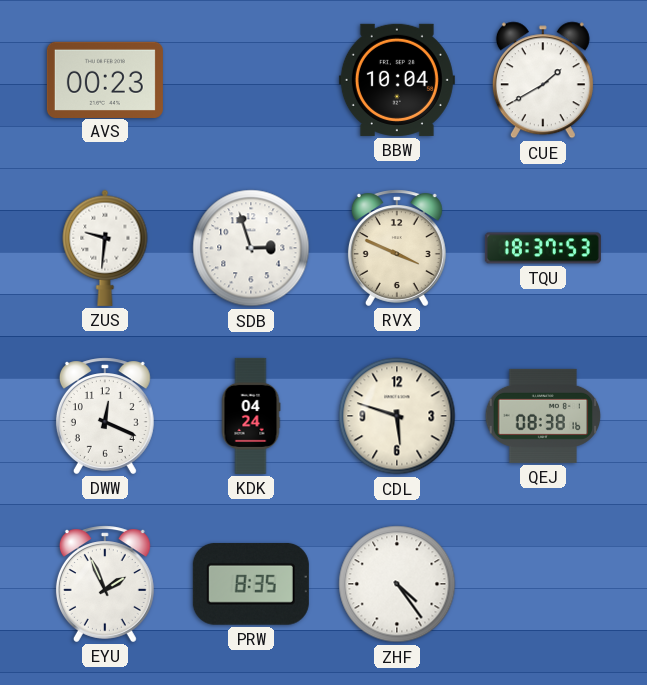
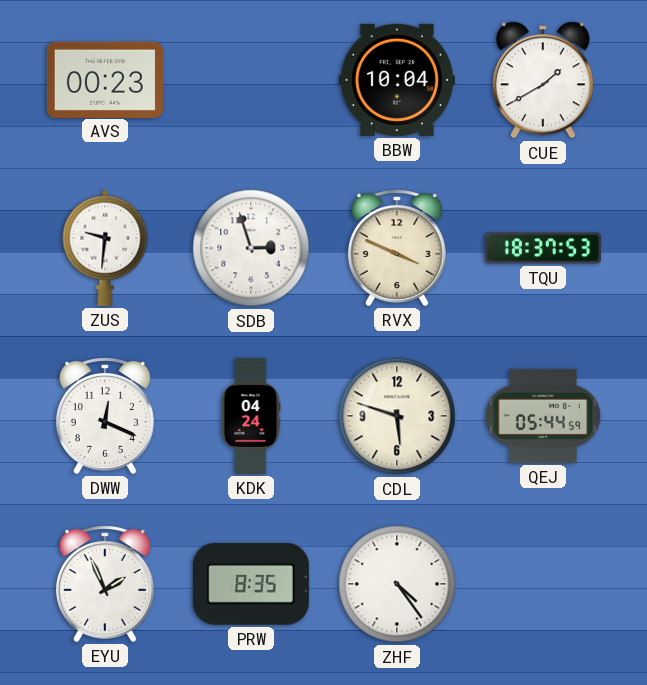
QEJ: 08:38 -> 05:44
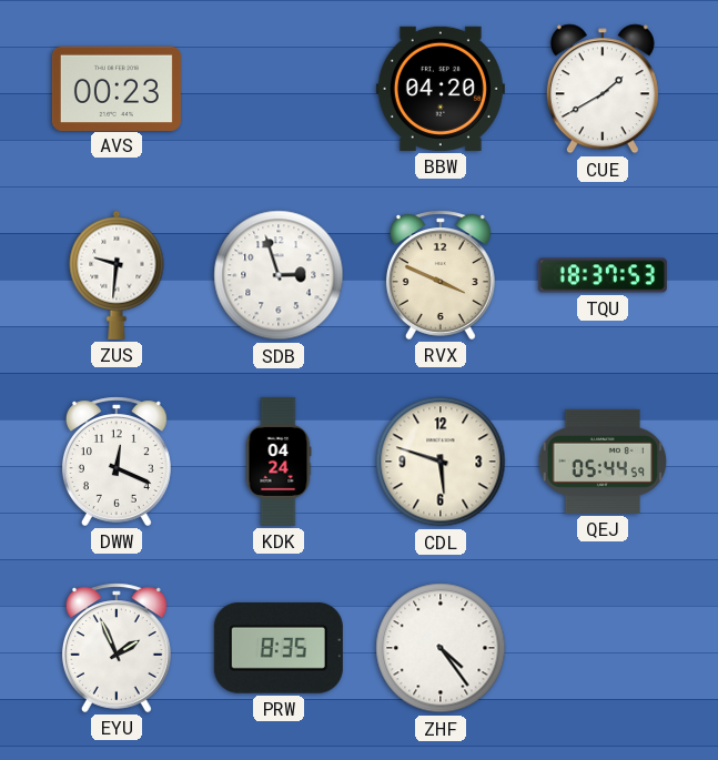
BBW: 10:04 -> 04:20
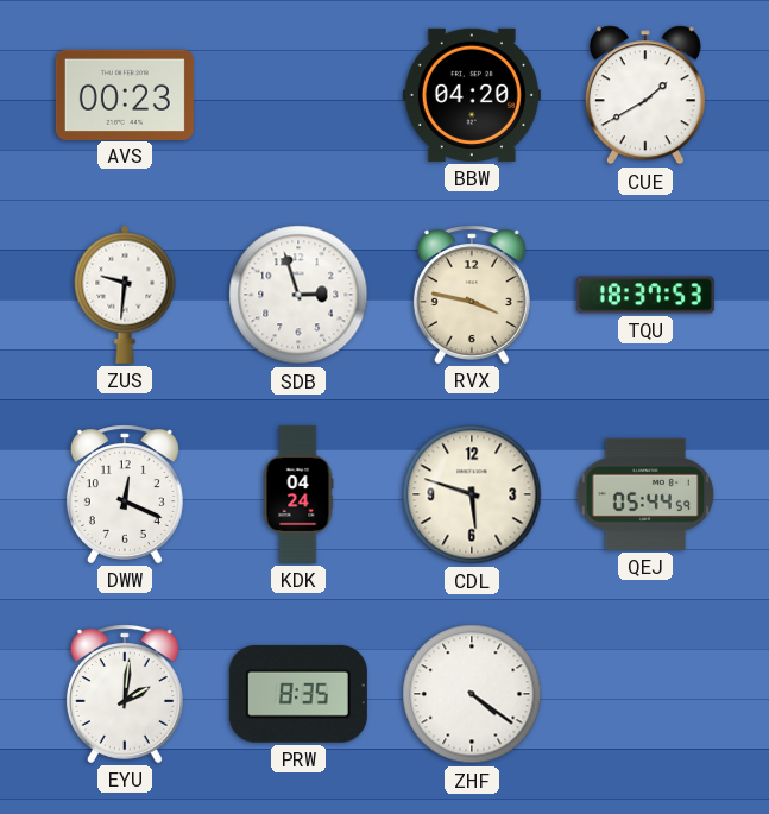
RVX: 3:49 -> 3:47
EYU: 1:56 -> 2:01
ZHF: 4:24 -> 4:21
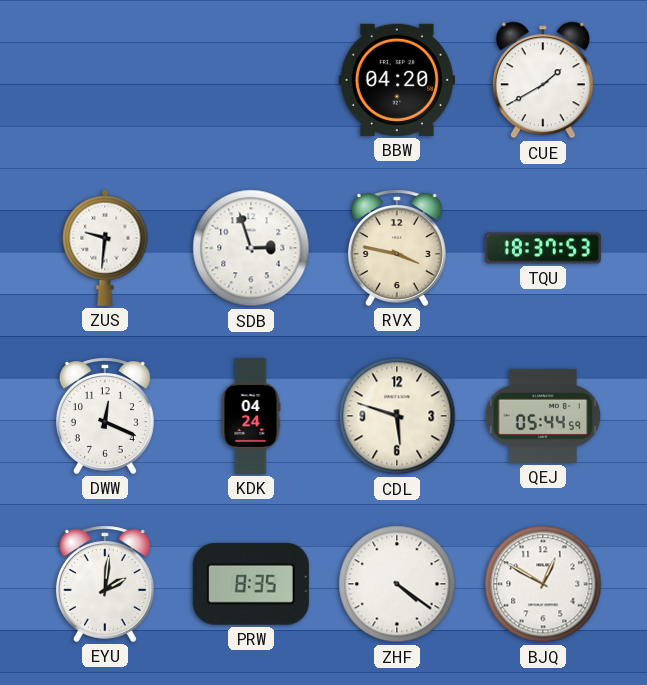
AVS: 00:23 -> none
BJQ: none -> 12:50
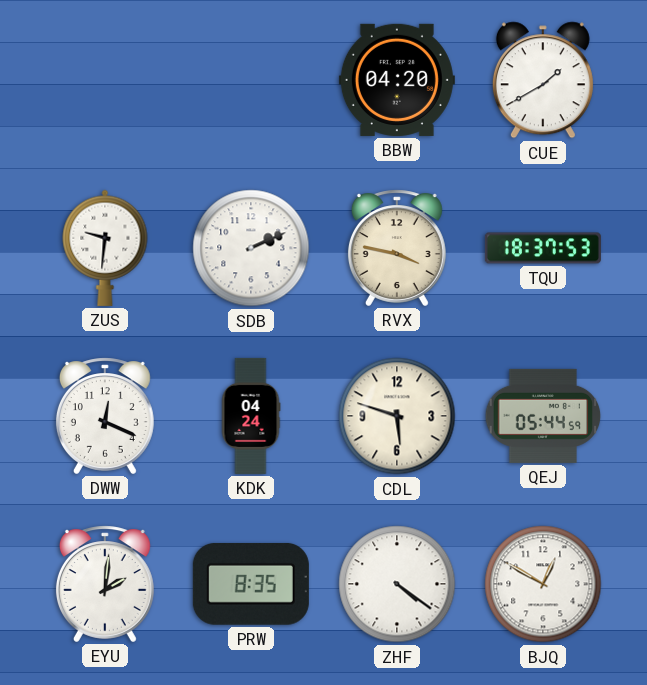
SDB: 2:57 -> 2:11
